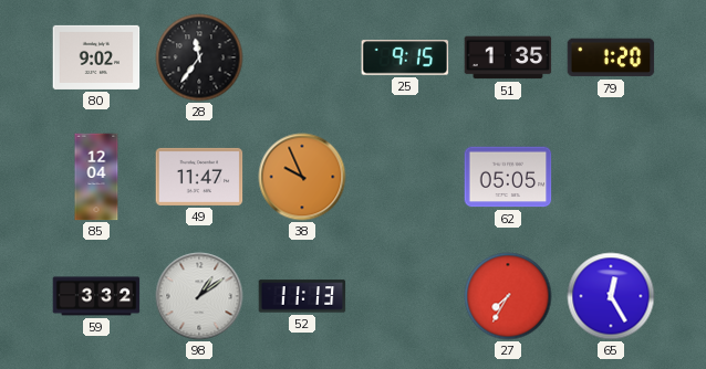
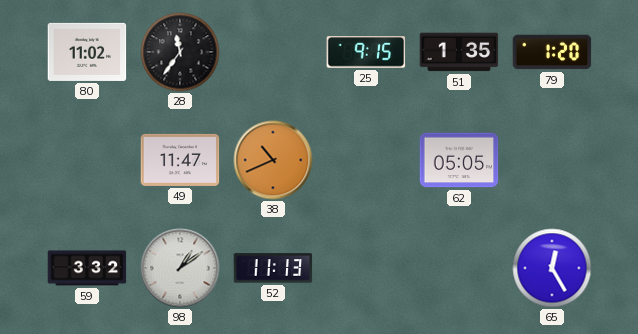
80: 9:02 -> 11:02
85: 12:04 -> none
38: 9:56 -> 10:41
27: 7:35 -> none
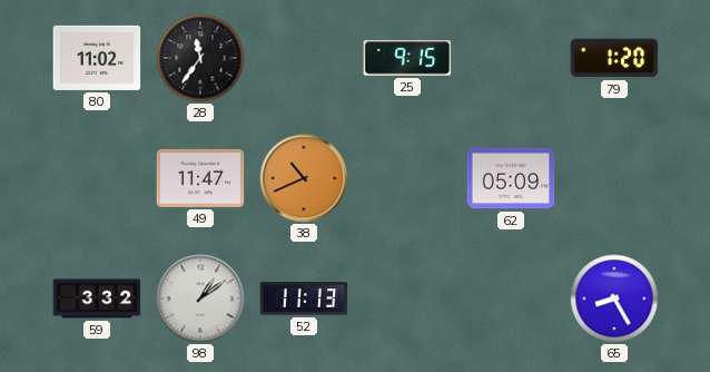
51: 1:35 -> none
62: 05:05 -> 05:09
65: 12:25 -> 8:25
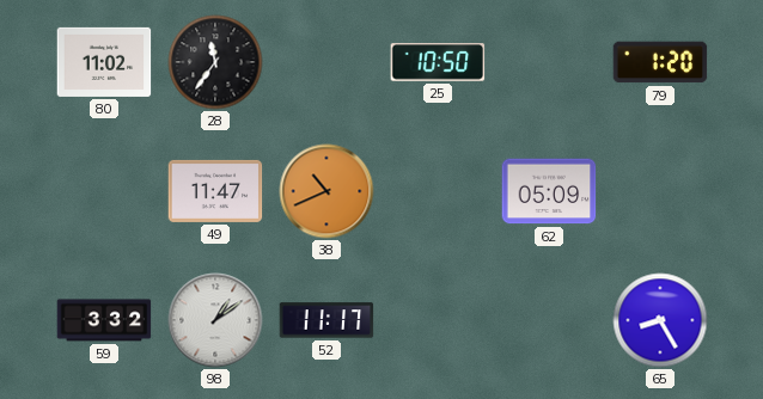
25: 9:15 -> 10:50
52: 11:13 -> 11:17
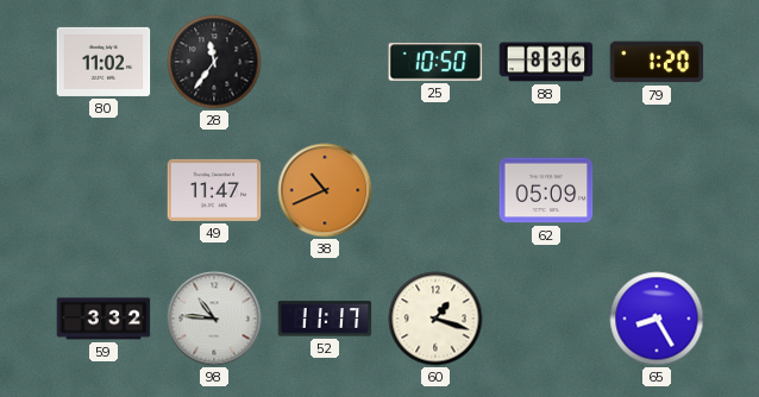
88: none -> 8:36
98: 1:09 -> 10:46
60: none -> 1:18
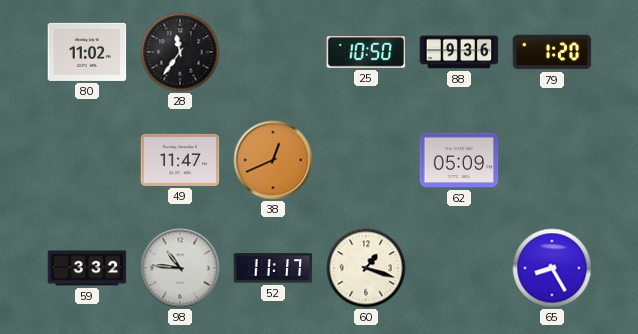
88: 8:36 -> 9:36
38: 10:41 -> 12:41
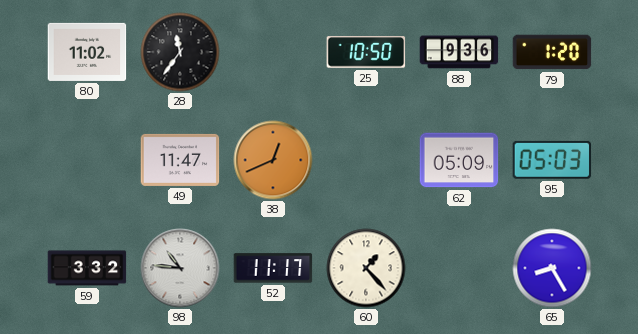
95: none -> 05:03
60: 1:18 -> 1:23
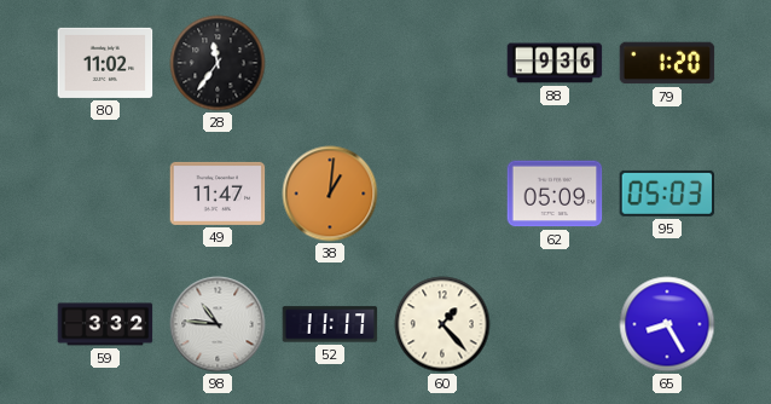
25: 10:50 -> none
38: 12:41 -> 1:01
